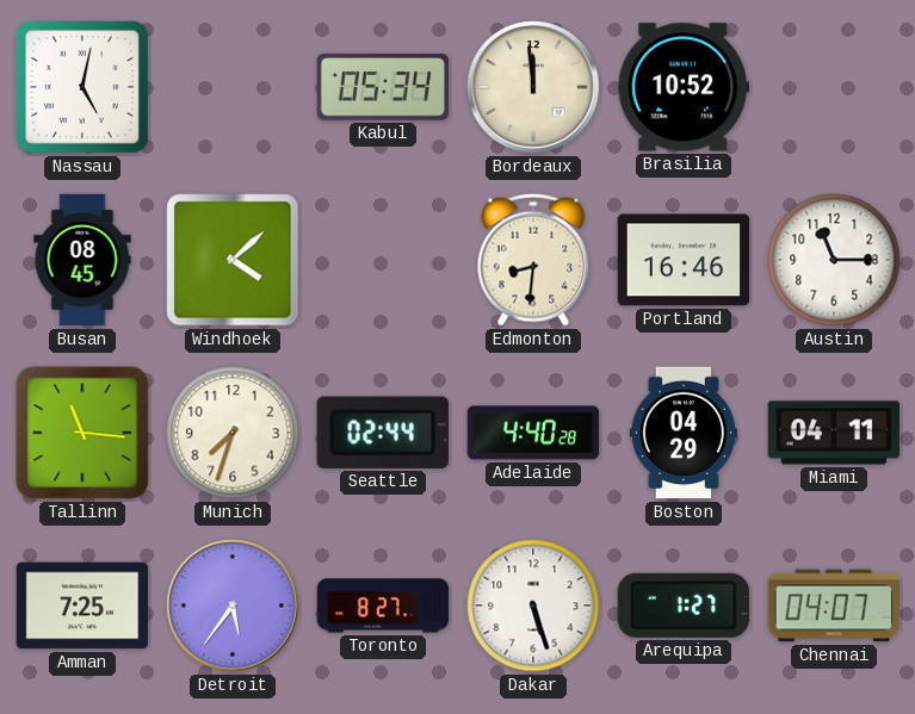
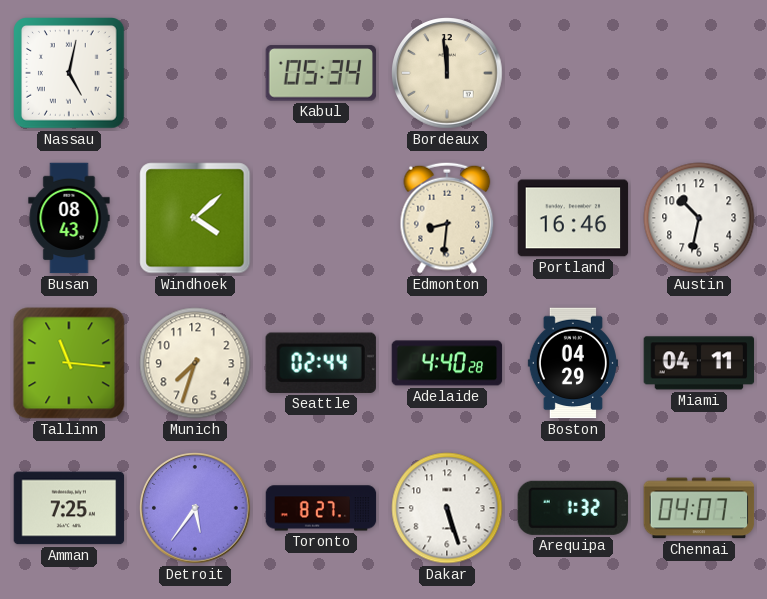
Brasilia: 10:52 -> none
Busan: 08:45 -> 08:43
Austin: 11:15 -> 10:32
Arequipa: 1:27 -> 1:32
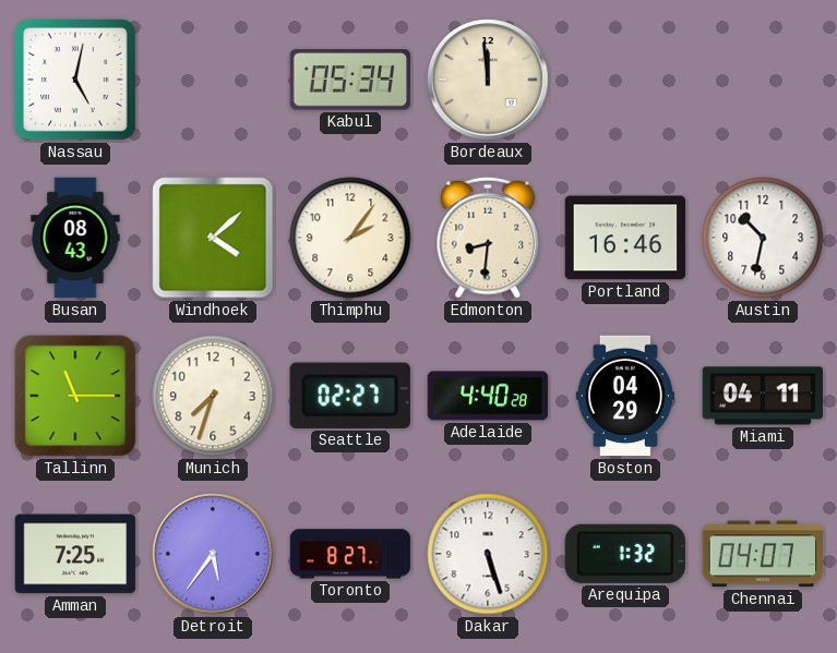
Thimphu: none -> 2:06
Tallinn: 11:16 -> 11:15
Seattle: 02:44 -> 02:27
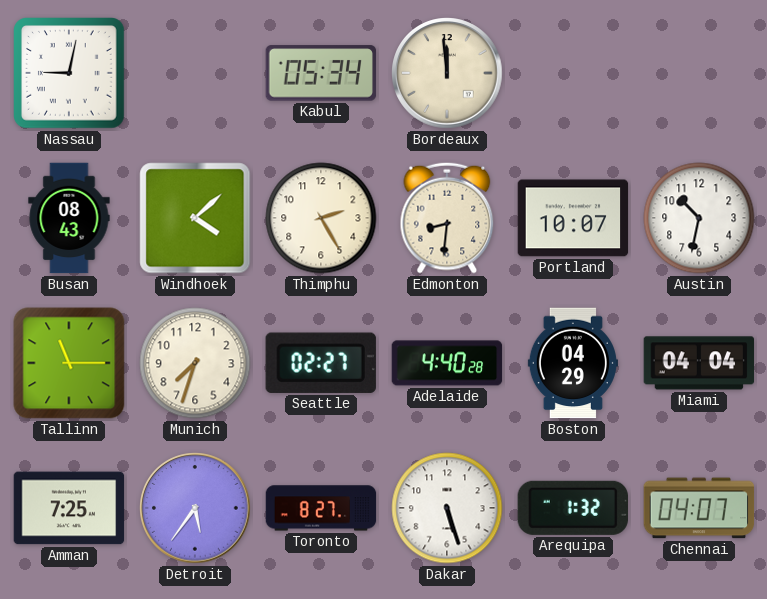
Nassau: 5:02 -> 9:02
Thimphu: 2:06 -> 2:25
Portland: 16:46 -> 10:07
Miami: 04:11 -> 04:04
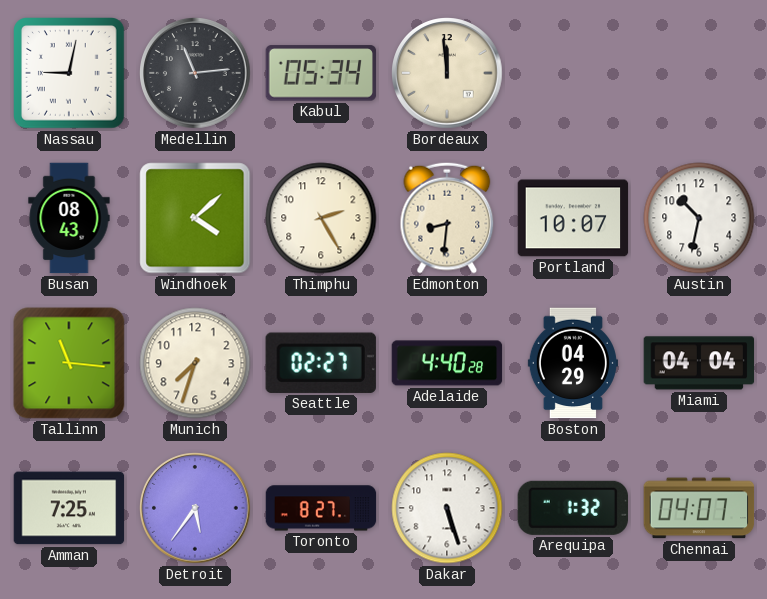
Medellin: none -> 11:14
Tallinn: 11:15 -> 11:16
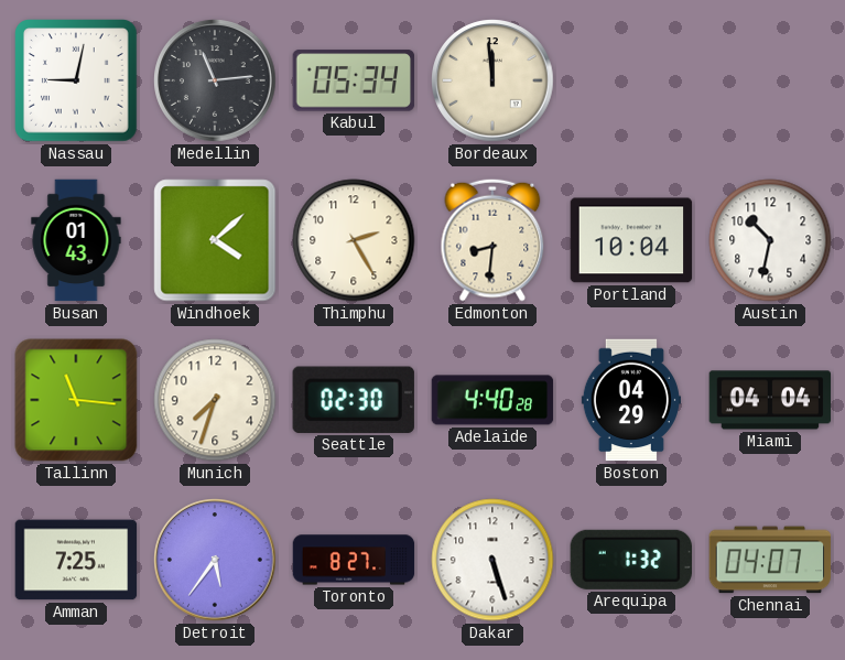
Busan: 08:43 -> 01:43
Portland: 10:07 -> 10:04
Seattle: 02:27 -> 02:30
